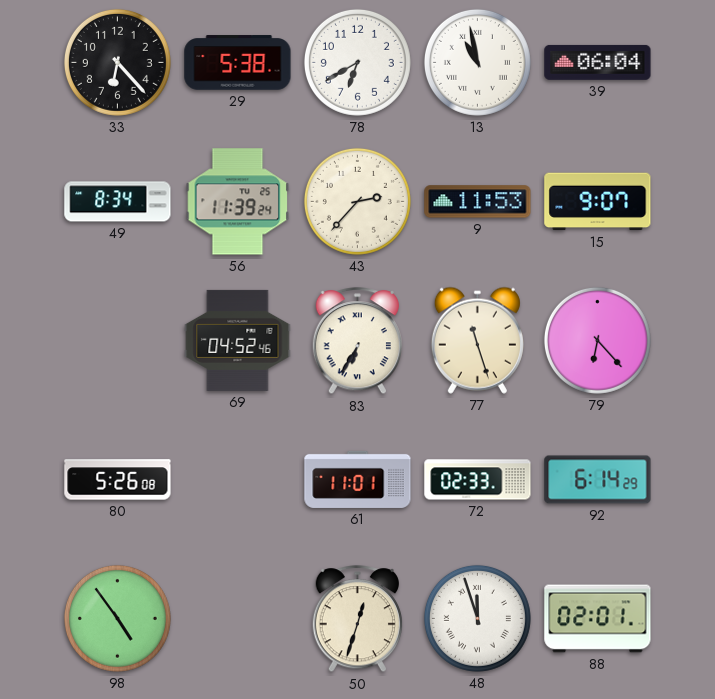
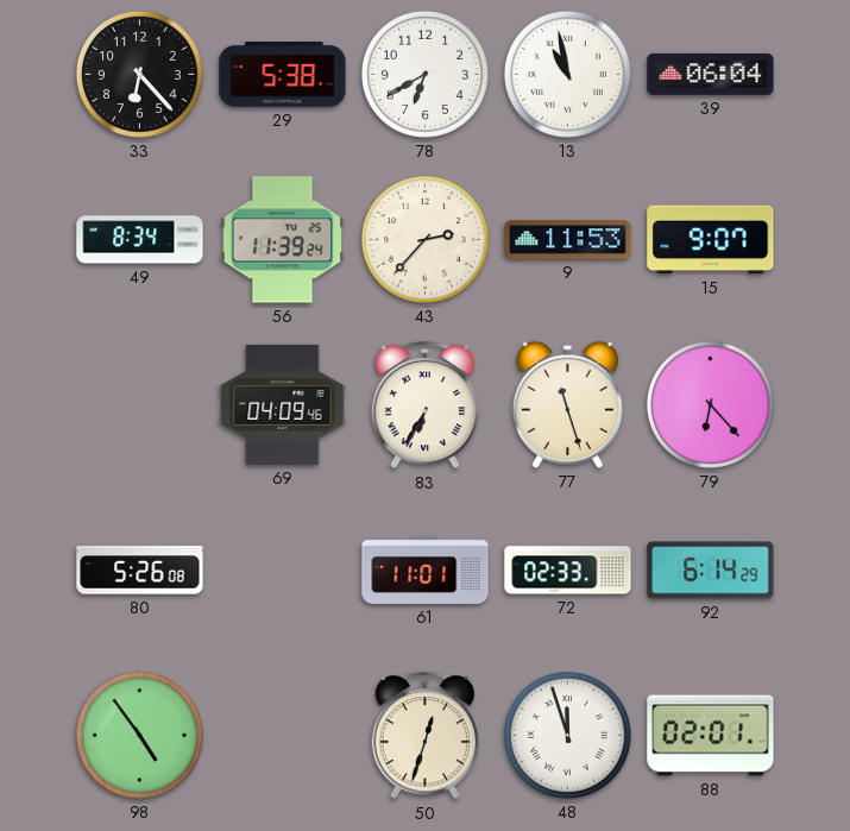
69: 04:52 -> 04:09
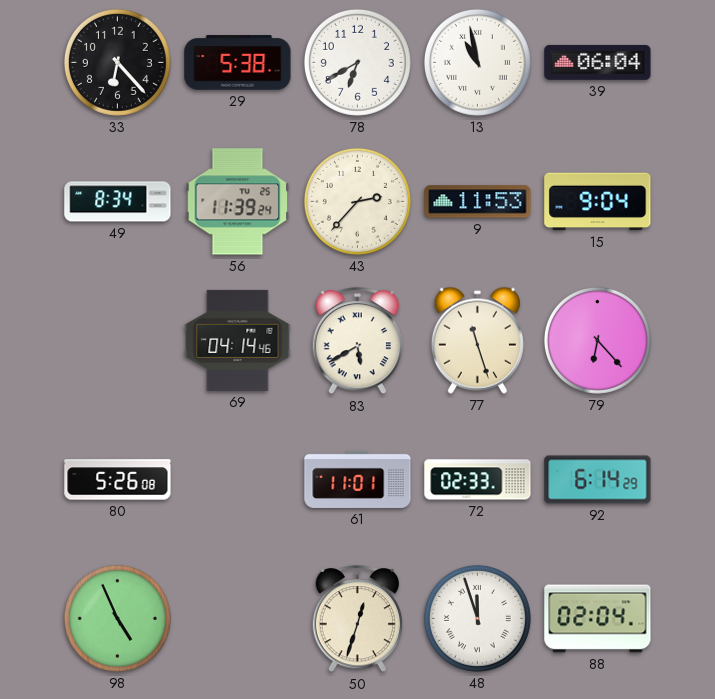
15: 9:07 -> 9:04
69: 04:09 -> 04:14
83: 6:35 -> 5:40
98: 4:54 -> 4:56
88: 02:01 -> 02:04
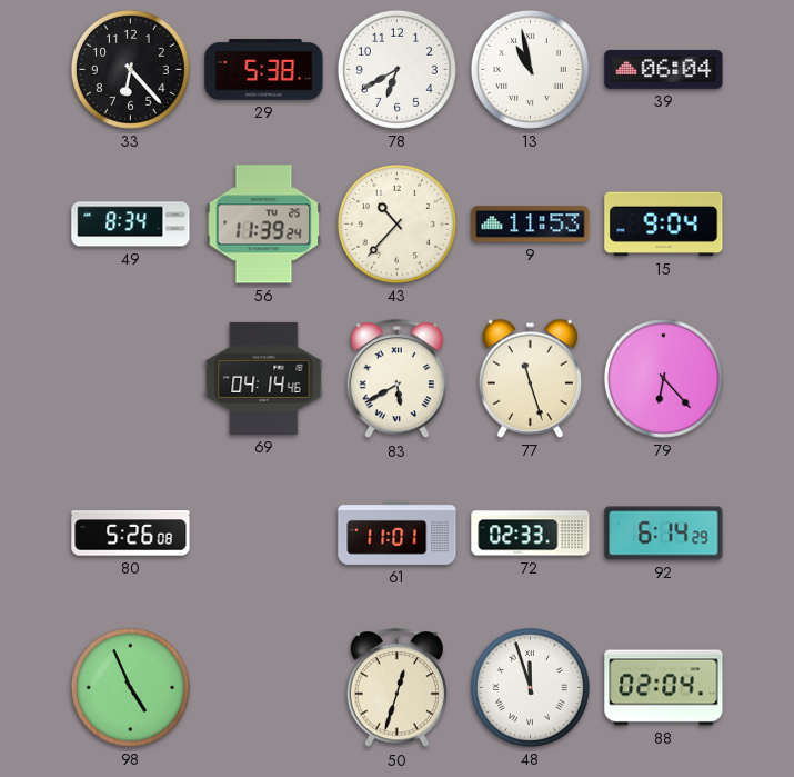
43: 2:37 -> 10:37
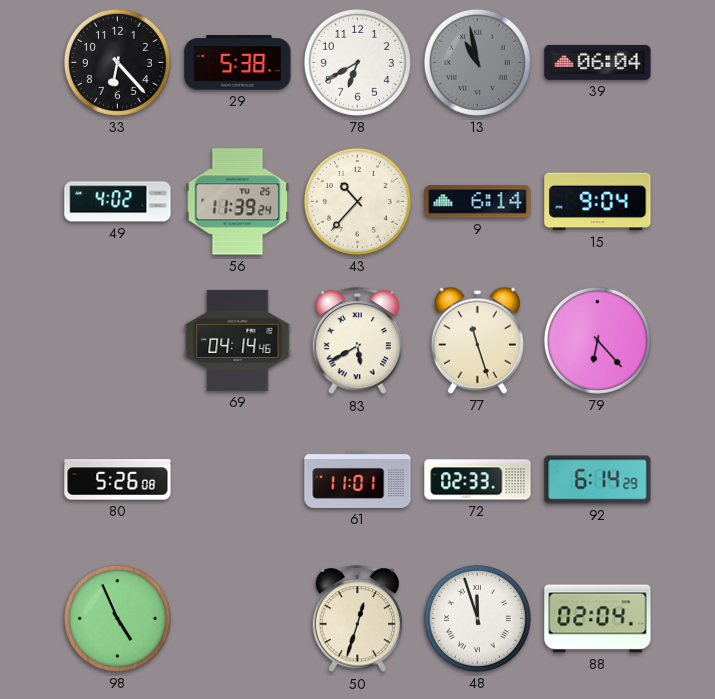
13 dial: white -> grey
49: 8:34 -> 4:02
9: 11:53 -> 6:14
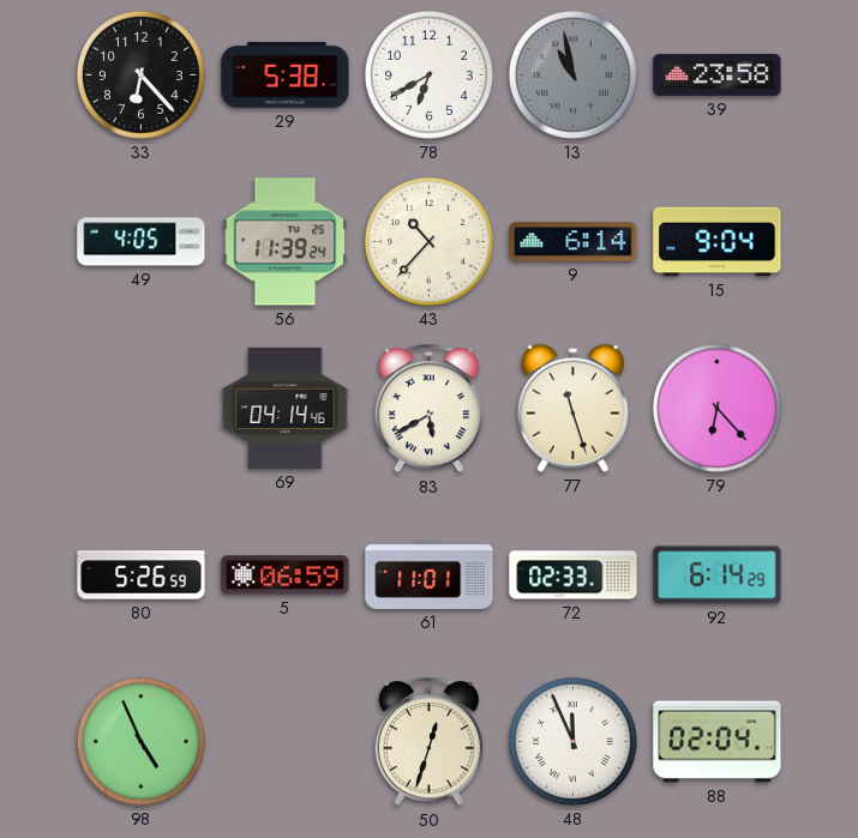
39: 06:04 -> 23:58
49: 4:02 -> 4:05
80: 5:26:08 -> 5:26:59
5: none -> 06:59
48: 11:57 -> 11:56
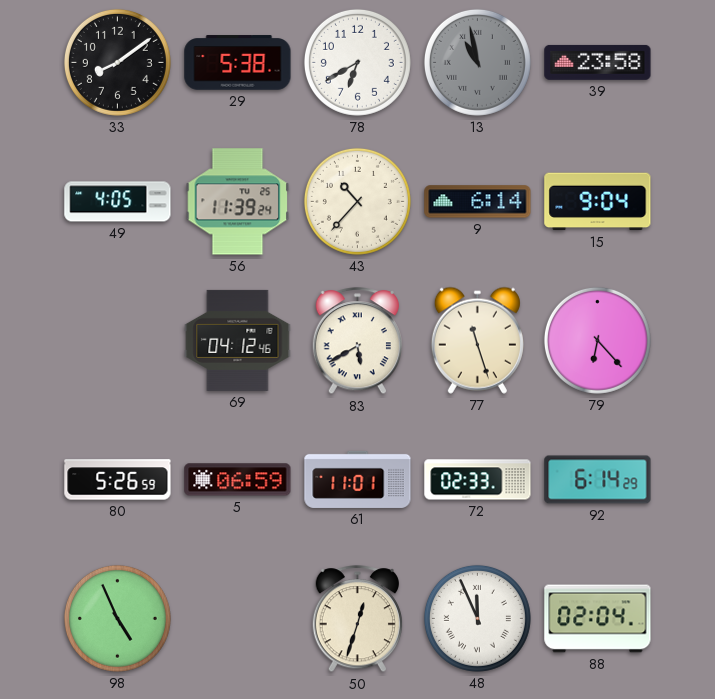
33: 6:23 -> 8:09
69: 04:14 -> 04:12
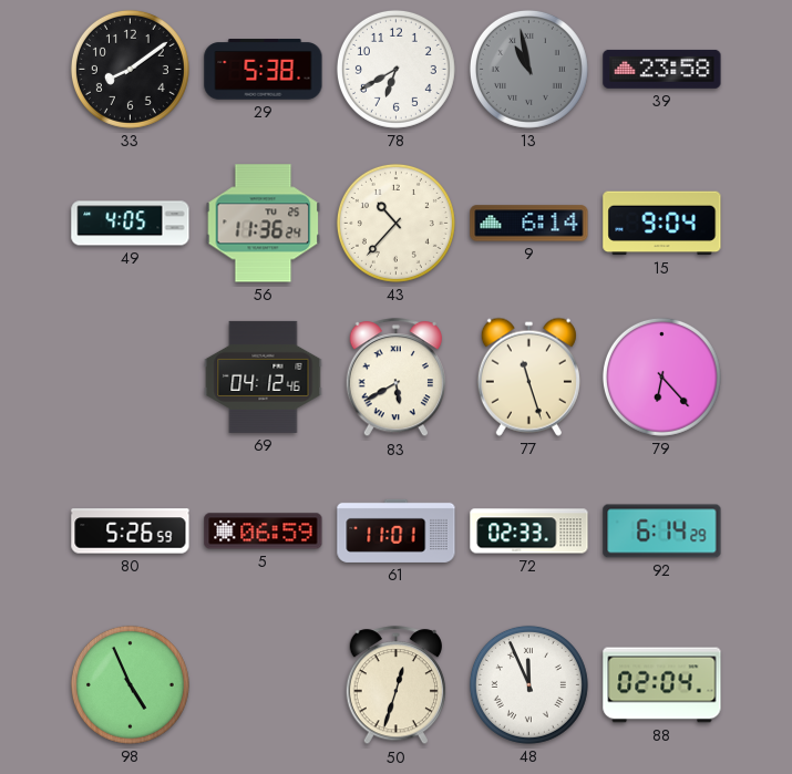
56: 11:39 -> 11:36
